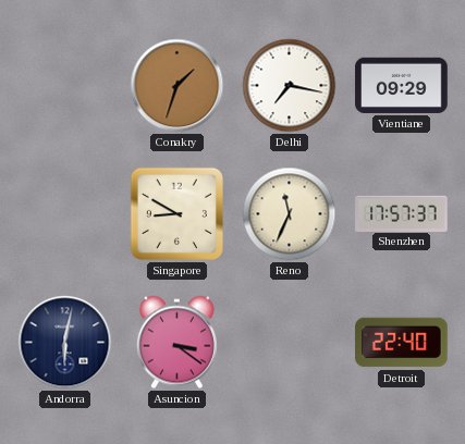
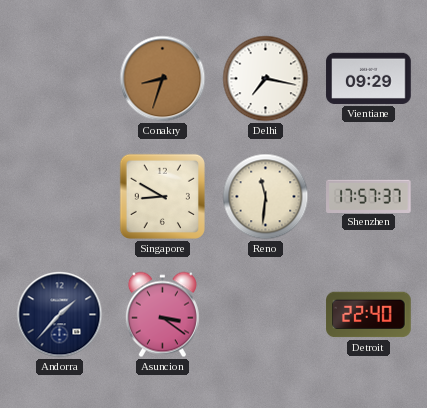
Conakry: 1:33 -> 8:33
Reno: 11:34 -> 11:31
Andorra: 6:02 -> 1:37
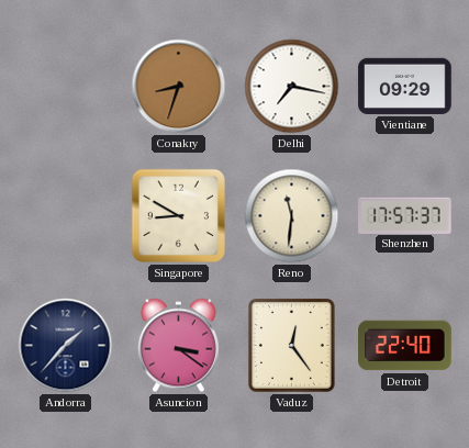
Vaduz: none -> 12:24
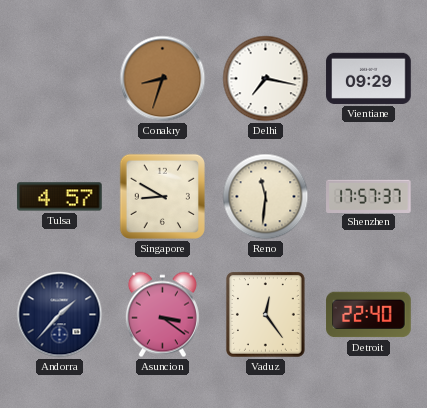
Tulsa: none -> 4:57
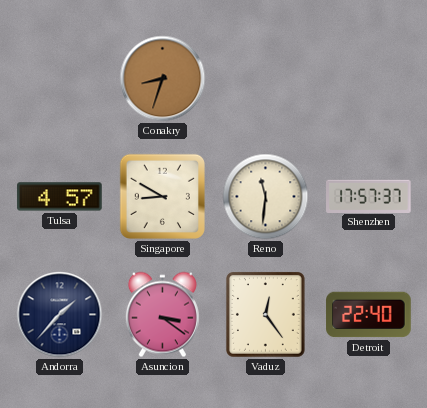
Delhi: 7:17 -> none
Vientiane: 09:29 -> none
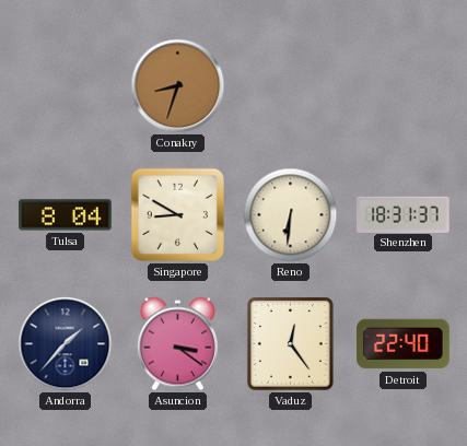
Tulsa: 4:57 -> 8:04
Reno: 11:31 -> 6:31
Shenzhen: 17:57 -> 18:31
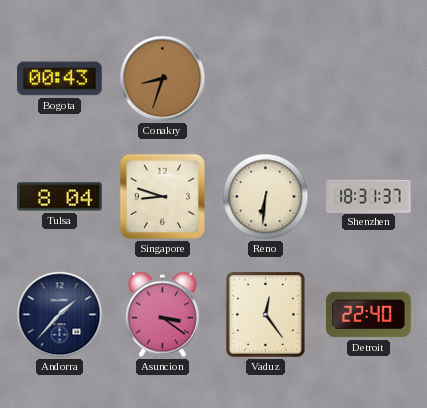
Bogota: none -> 00:43
Singapore: 8:50 -> 8:48
